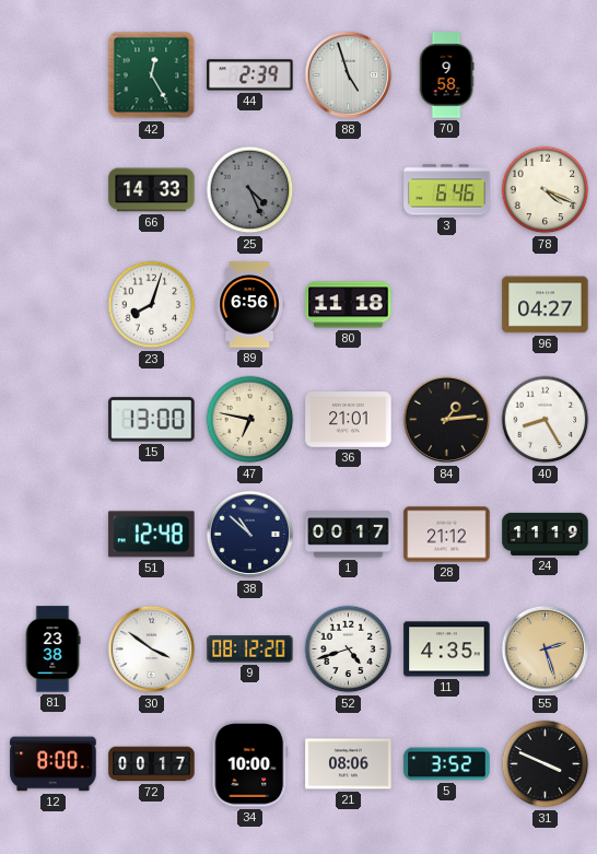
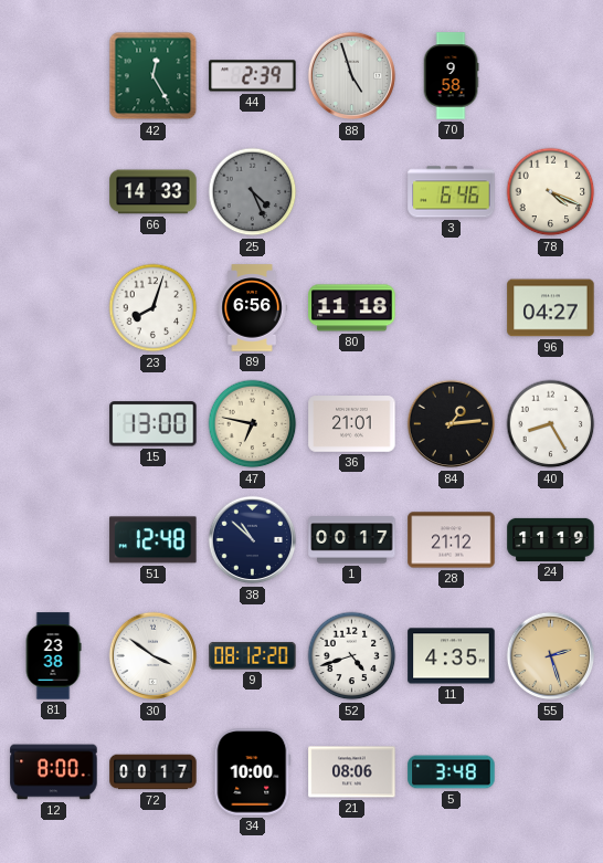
5: 3:52 -> 3:48
31: 3:49 -> none
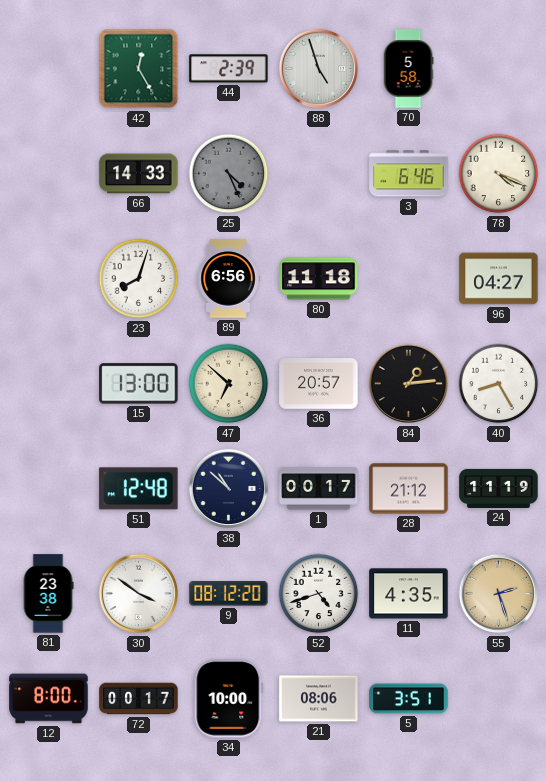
70: 9:58 -> 5:58
47: 6:47 -> 6:52
36: 21:01 -> 20:57
5: 3:48 -> 3:51
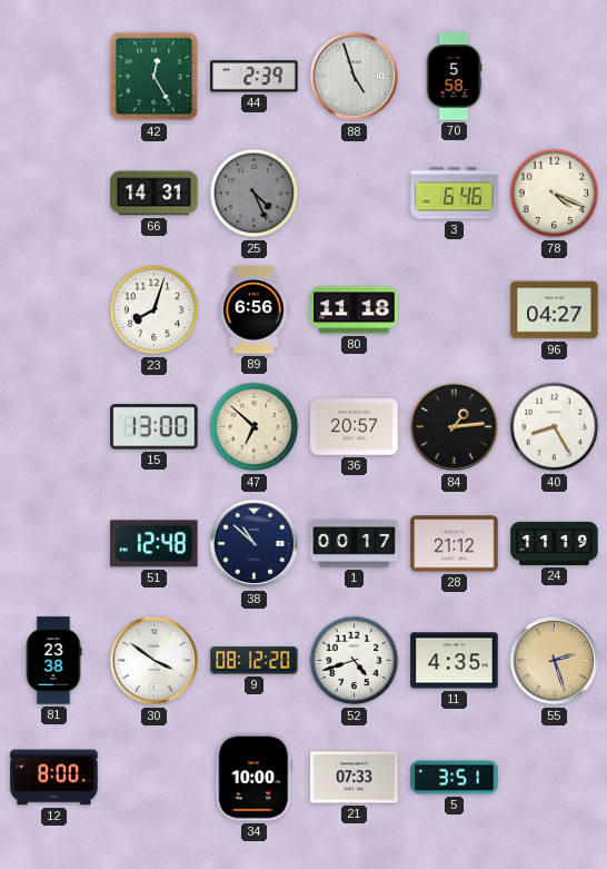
66: 14:33 -> 14:31
72: 00:17 -> none
21: 08:06 -> 07:33
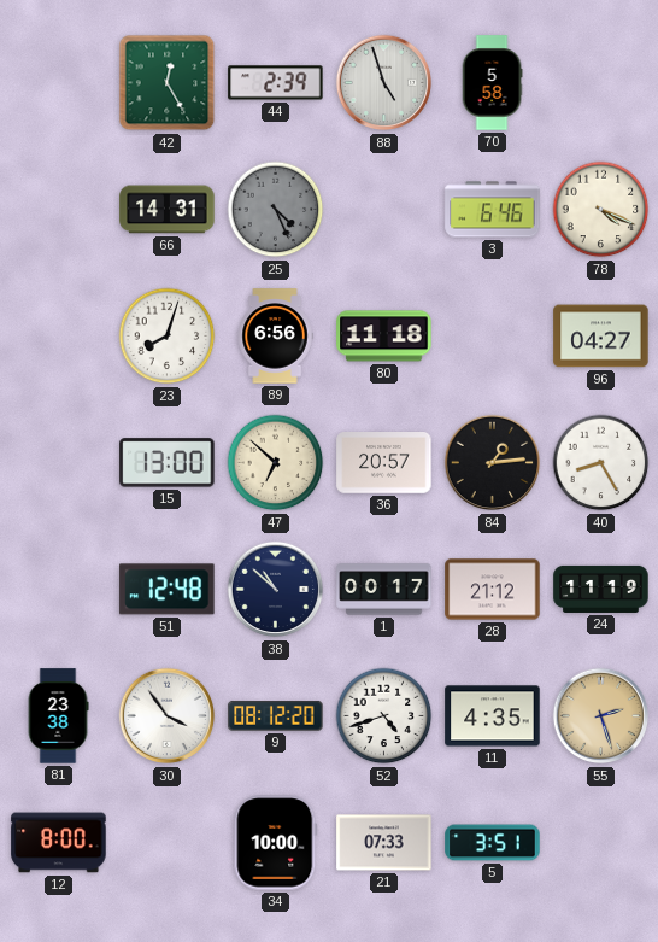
30: 3:51 -> 3:54
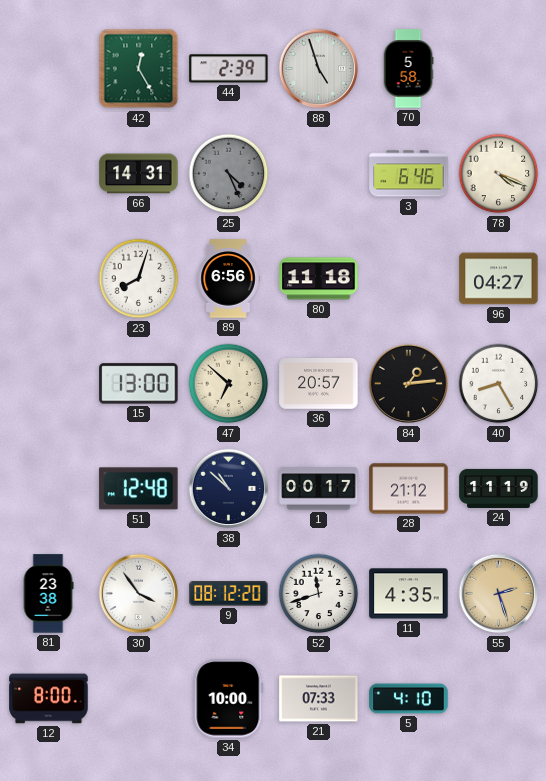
52: 4:42 -> 11:42
5: 3:51 -> 4:10
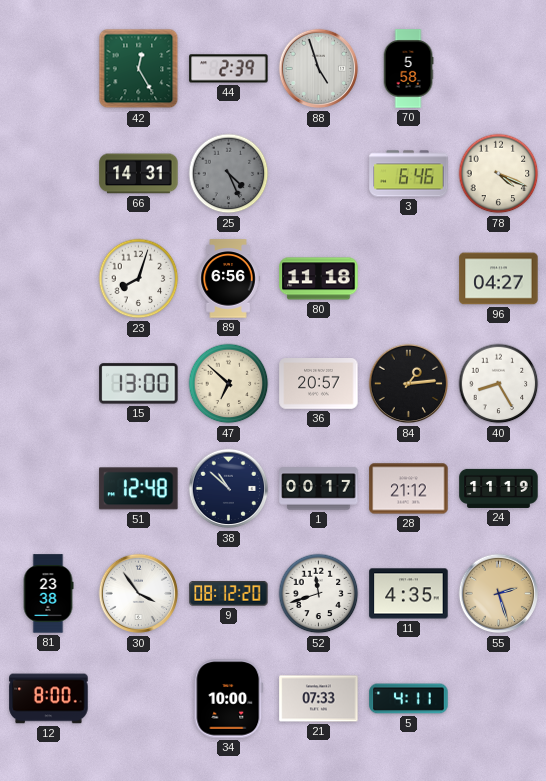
5: 4:10 -> 4:11
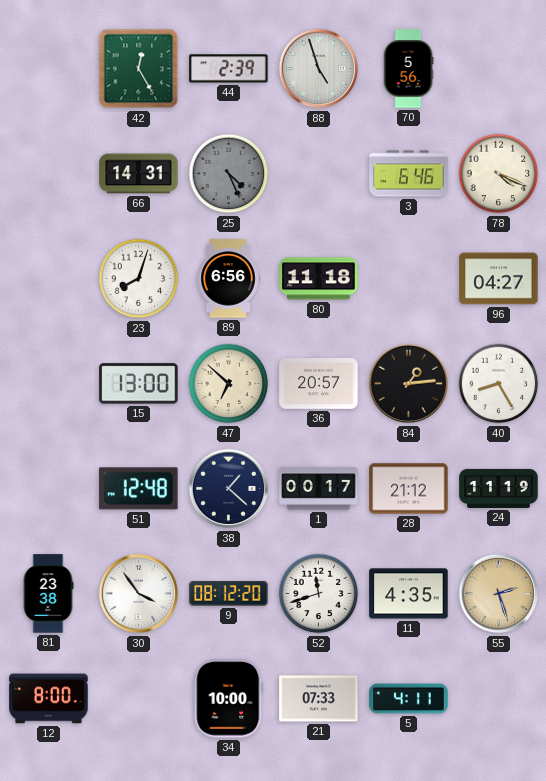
70: 5:58 -> 5:56
38: 10:52 -> 1:22
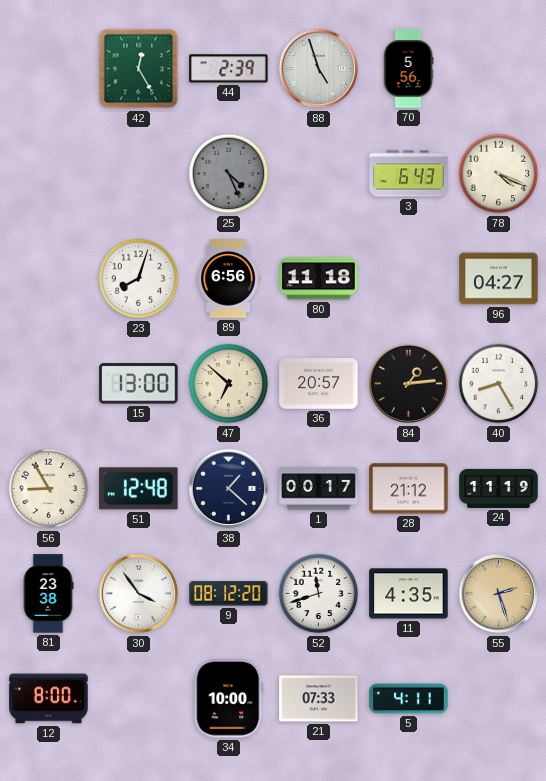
66: 14:31 -> none
3: 6:46 -> 6:43
56: none -> 8:55
